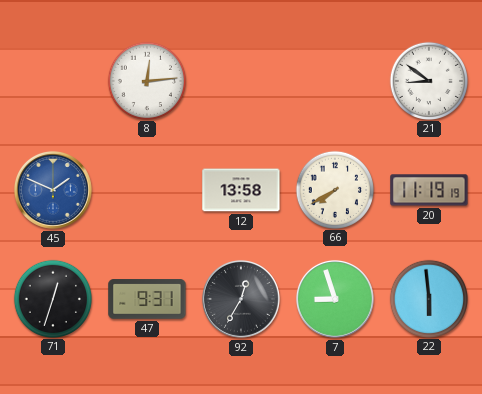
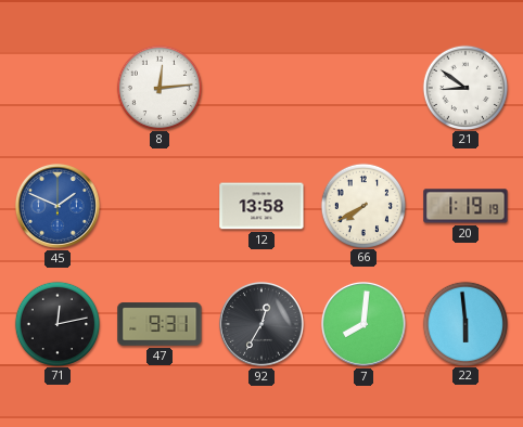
20: 11:19 -> 1:19
71: 12:33 -> 12:13
7: 8:57 -> 8:01
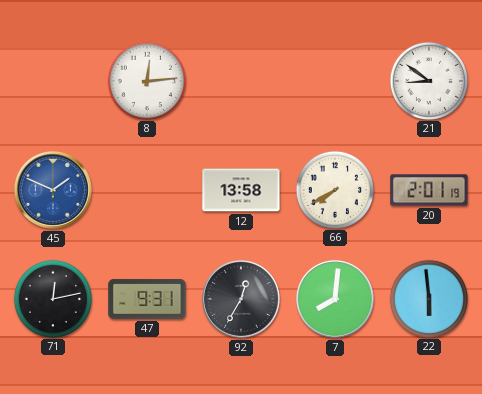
20: 1:19 -> 2:01
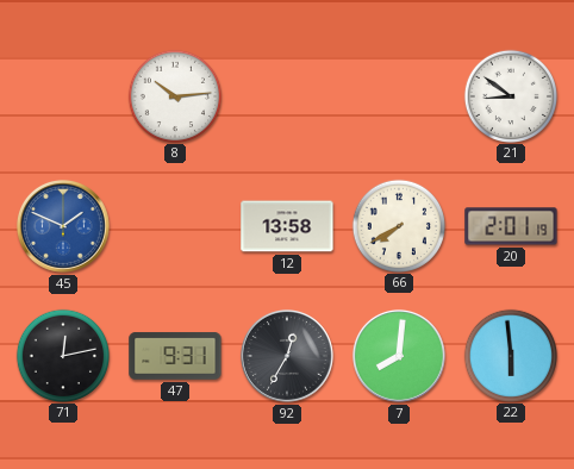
8: 12:14 -> 10:14
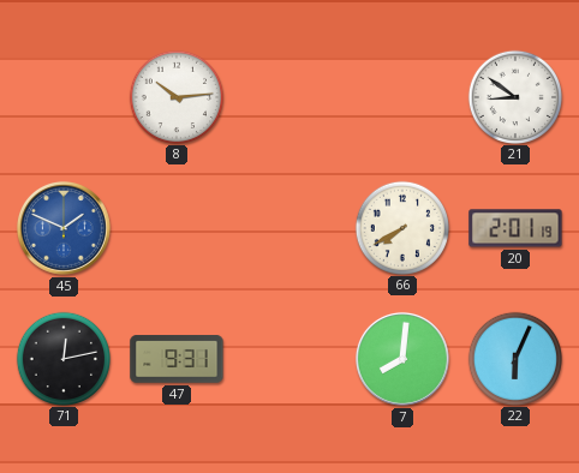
12: 13:58 -> none
92: 12:35 -> none
22: 5:59 -> 6:04
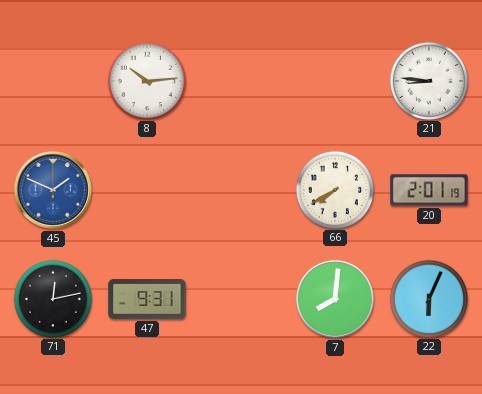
21: 8:51 -> 8:46
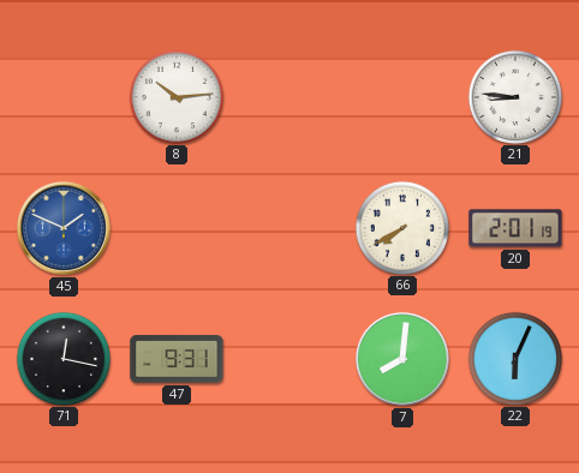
71: 12:13 -> 12:17
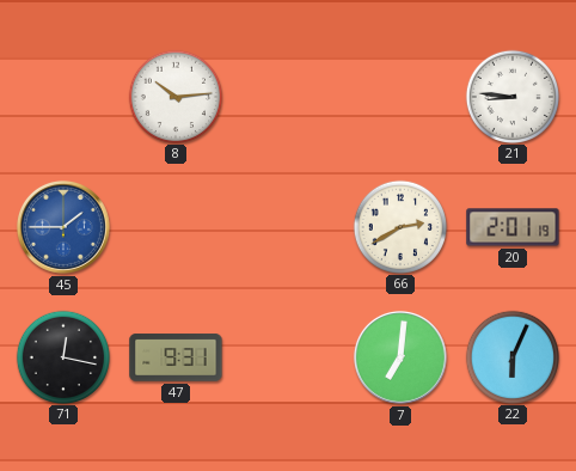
45: 1:49 -> 1:45
66: 7:40 -> 2:40
7: 8:01 -> 7:01
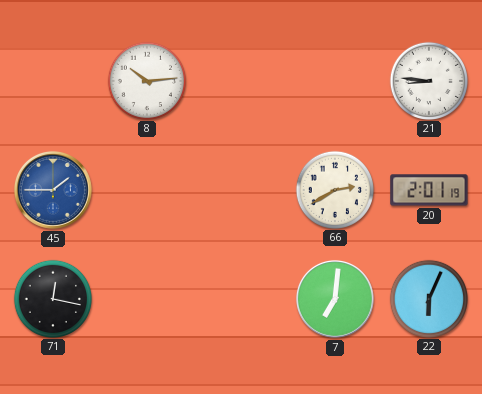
47: 9:31 -> none
